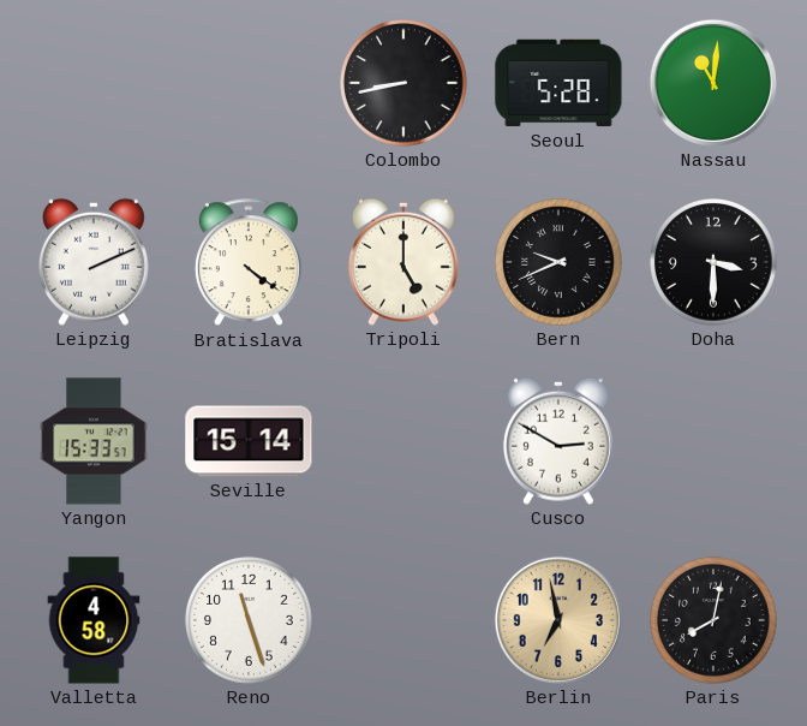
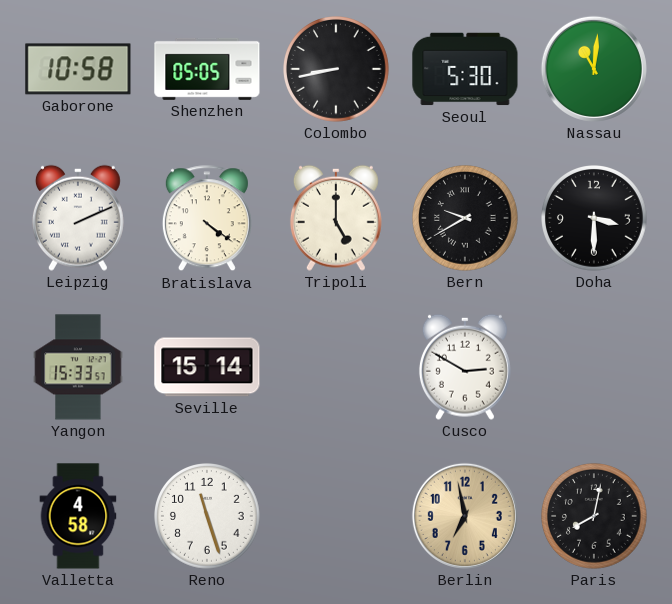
Gaborone: none -> 10:58
Shenzhen: none -> 05:05
Seoul: 5:28 -> 5:30
Bern: 9:41 -> 9:40
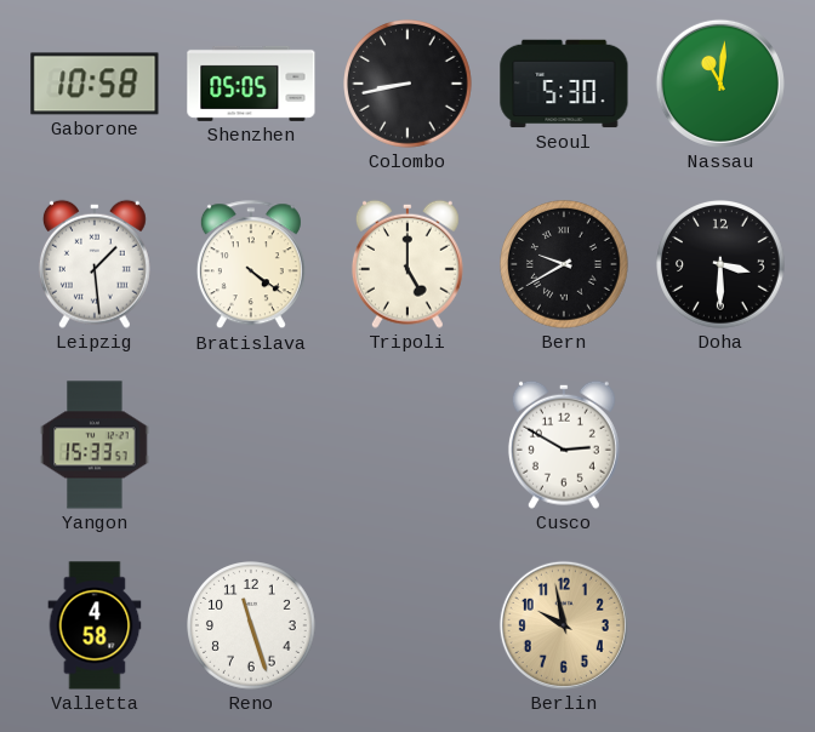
Leipzig: 2:11 -> 1:29
Seville: 15:14 -> none
Berlin: 6:58 -> 9:58
Paris: 8:02 -> none
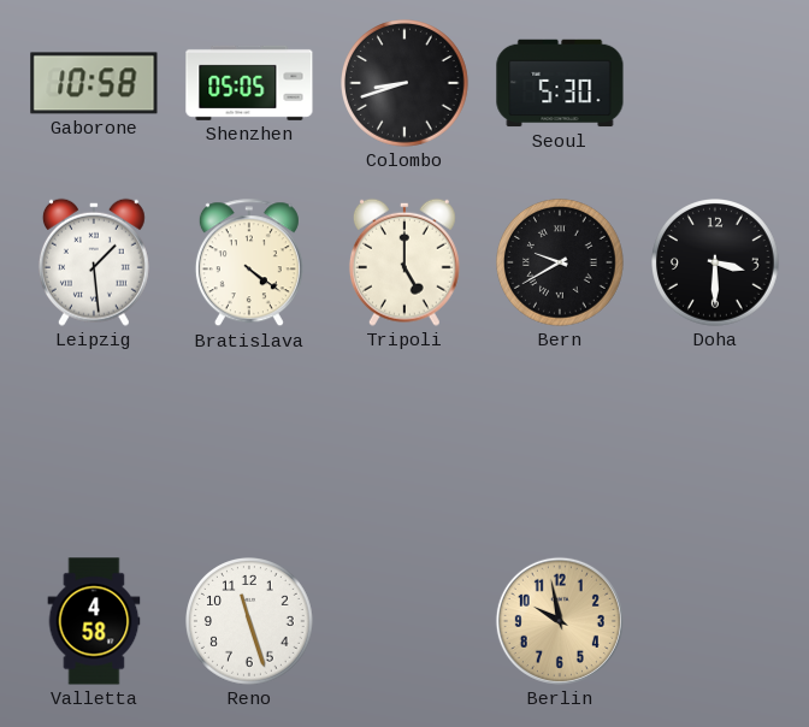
Colombo: 8:43 -> 8:42
Nassau: 11:01 -> none
Yangon: 15:33 -> none
Cusco: 2:50 -> none
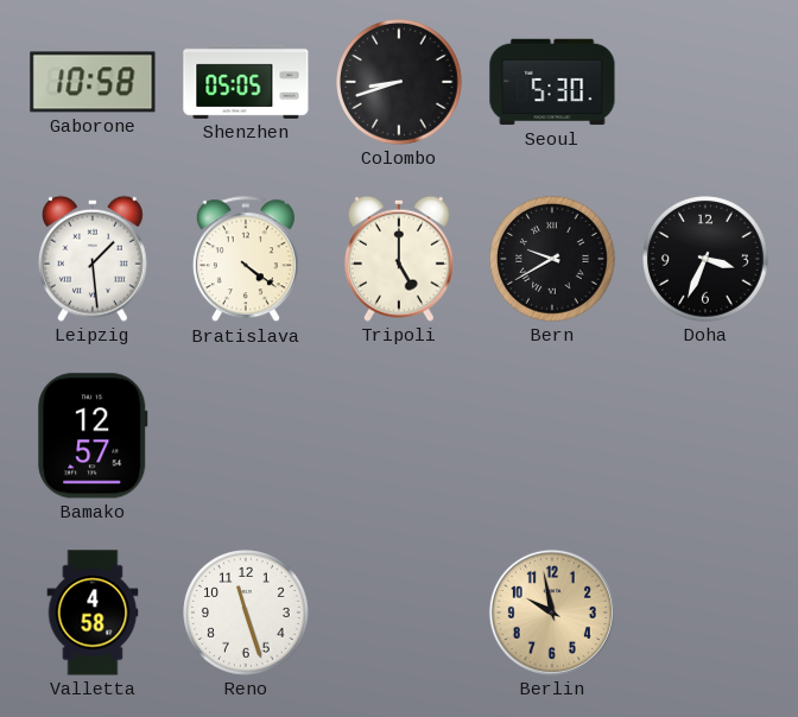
Doha: 3:30 -> 3:34
Bamako: none -> 12:57
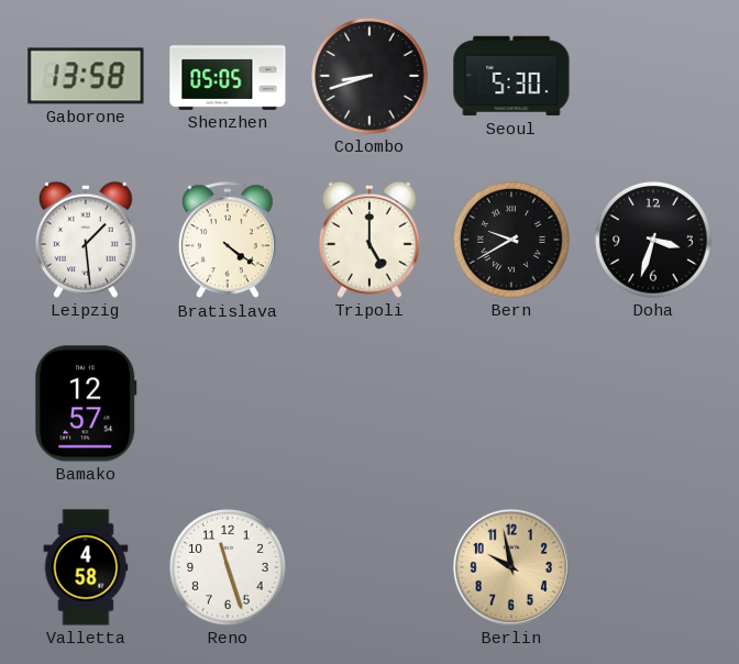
Gaborone: 10:58 -> 13:58
Doha: 3:34 -> 3:33
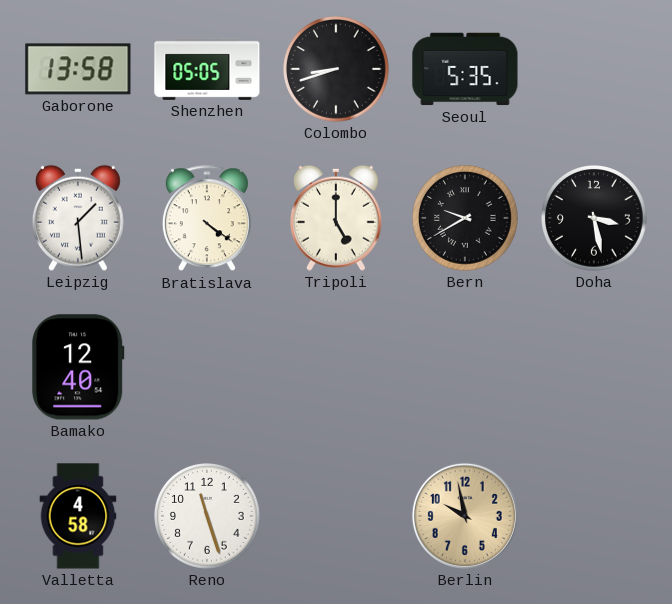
Seoul: 5:30 -> 5:35
Doha: 3:33 -> 3:28
Bamako: 12:57 -> 12:40
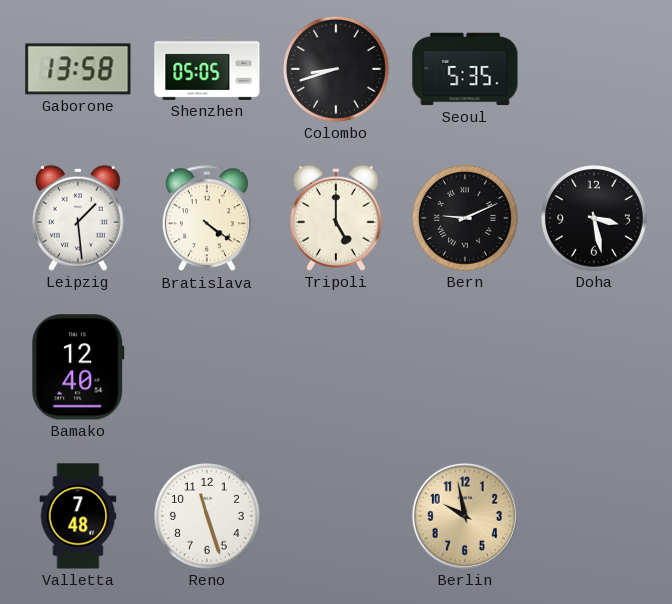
Bern: 9:40 -> 9:11
Valletta: 4:58 -> 7:48
